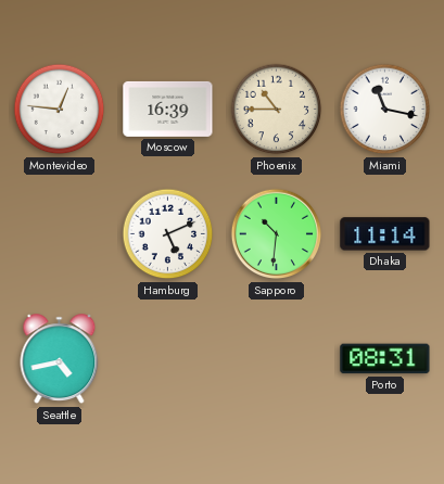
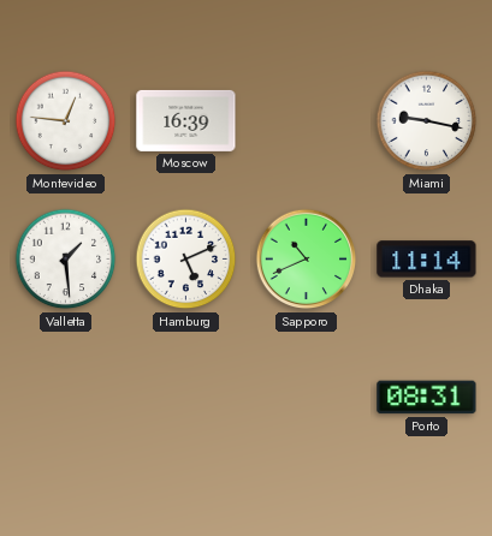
Phoenix: 10:45 -> none
Miami: 11:17 -> 9:17
Valletta: none -> 1:29
Sapporo: 10:31 -> 10:41
Seattle: 4:43 -> none
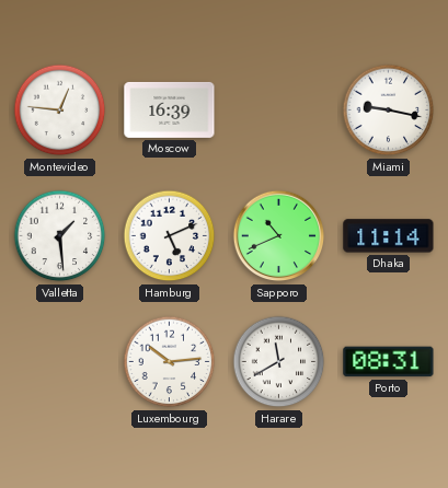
Luxembourg: none -> 10:14
Harare: none -> 11:40
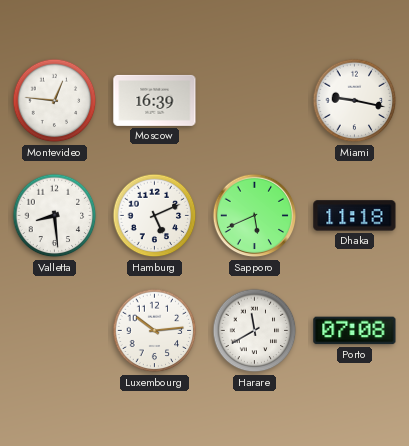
Valletta: 1:29 -> 8:29
Sapporo: 10:41 -> 5:41
Dhaka: 11:14 -> 11:18
Porto: 08:31 -> 07:08
